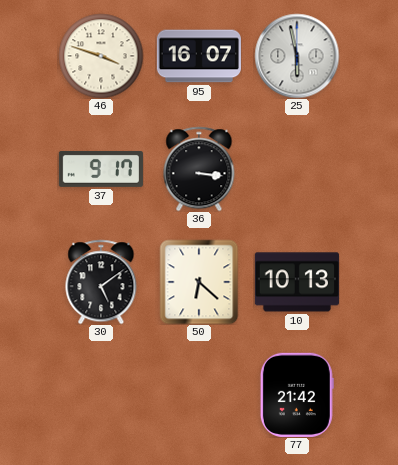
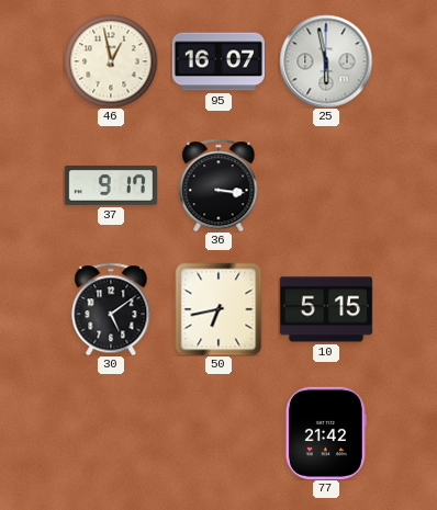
46: 3:48 -> 12:58
50: 6:22 -> 6:43
10: 10:13 -> 5:15
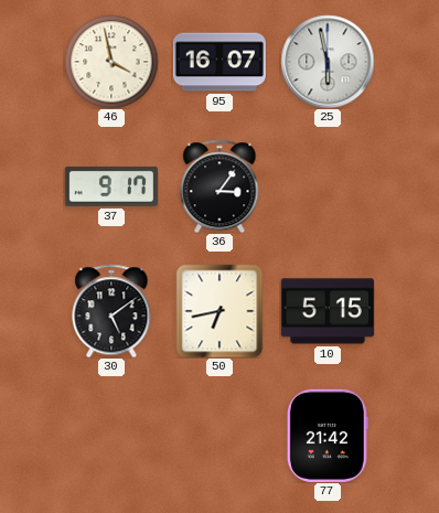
46: 12:58 -> 3:58
36: 3:16 -> 3:06
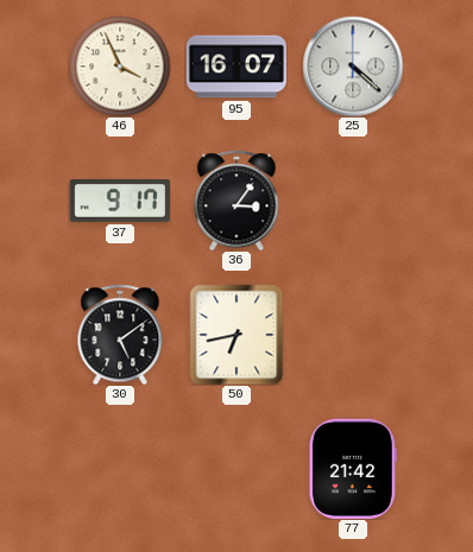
46: 3:58 -> 3:56
25: 5:58 -> 4:22
10: 5:15 -> none
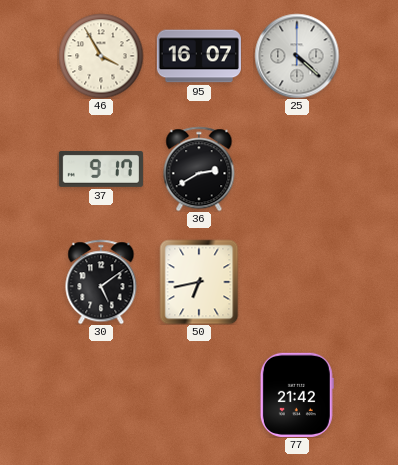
46: 3:56 -> 3:55
36: 3:06 -> 2:40
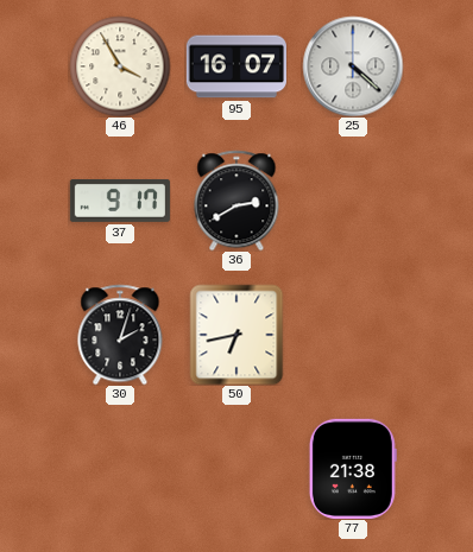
30: 5:09 -> 2:03
77: 21:42 -> 21:38
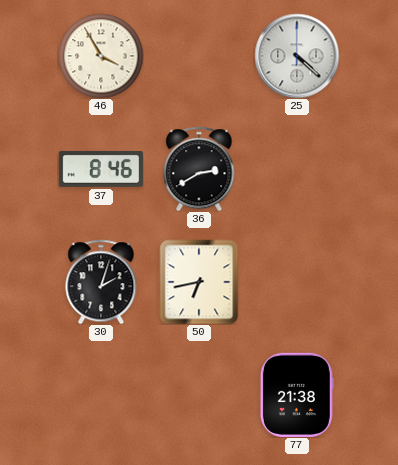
95: 16:07 -> none
37: 9:17 -> 8:46
